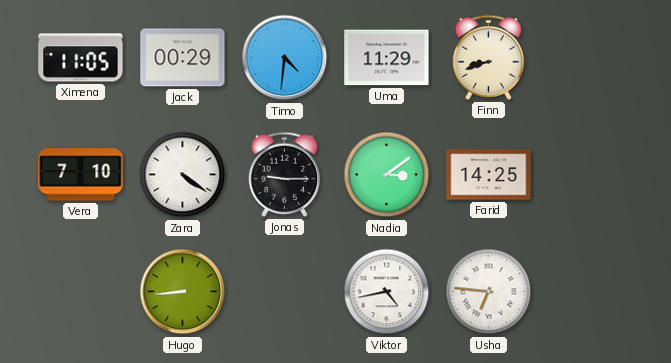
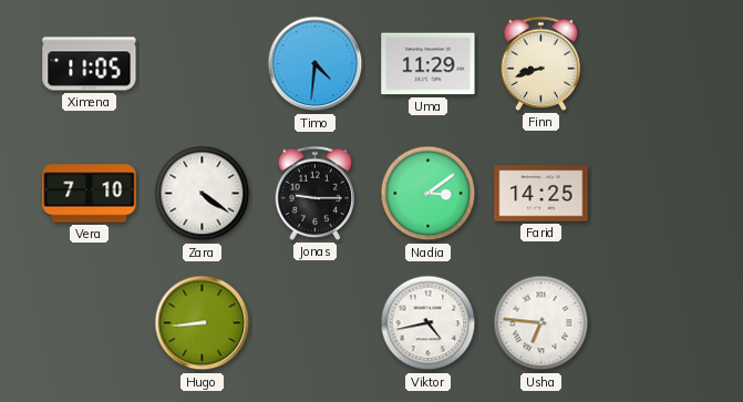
Jack: 00:29 -> none
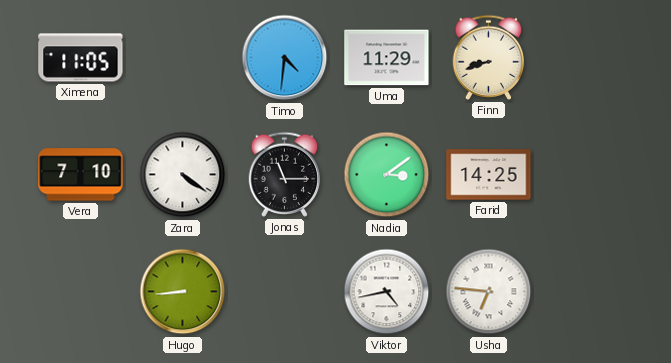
Jonas: 9:15 -> 11:15
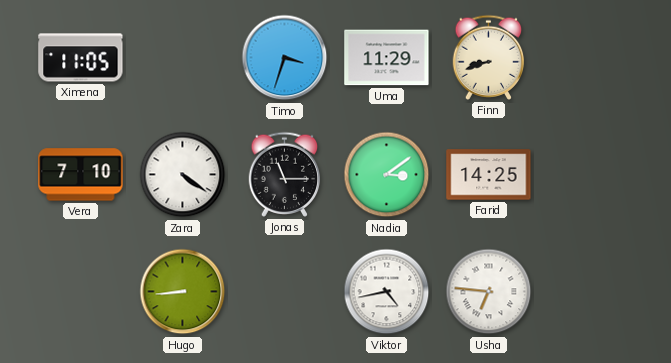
Timo: 4:31 -> 3:33
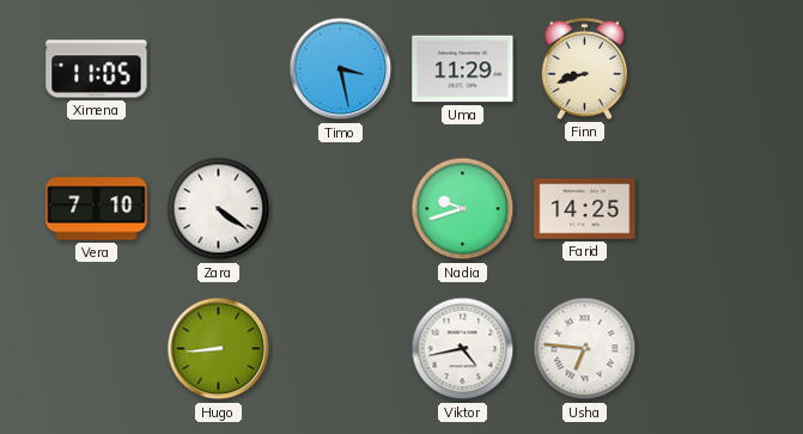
Timo: 3:33 -> 3:28
Jonas: 11:15 -> none
Nadia: 3:09 -> 9:42
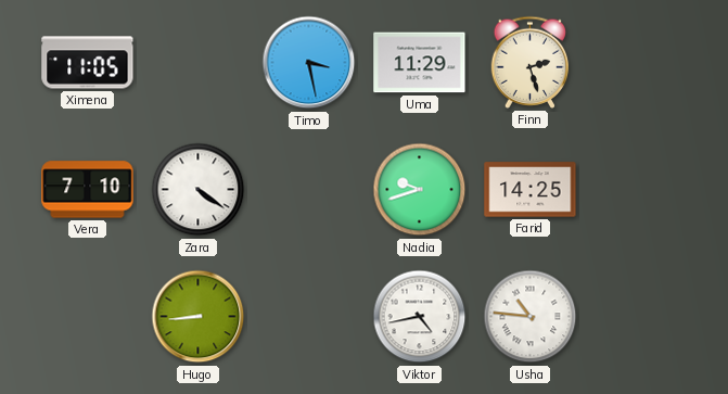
Finn: 8:42 -> 2:27
Usha: 6:46 -> 10:46
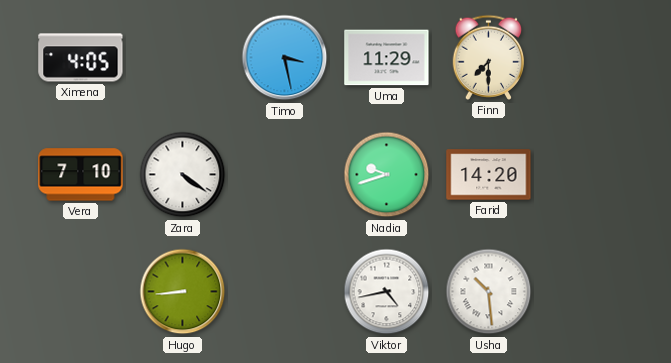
Ximena: 11:05 -> 4:05
Finn: 2:27 -> 7:30
Farid: 14:25 -> 14:20
Usha: 10:46 -> 10:29
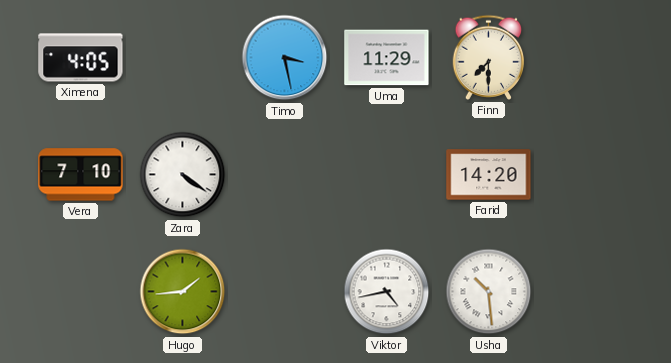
Nadia: 9:42 -> none
Hugo: 8:44 -> 1:44
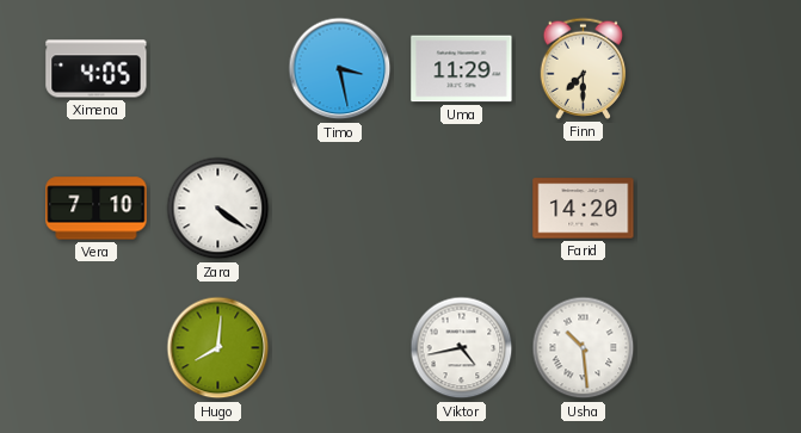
Hugo: 1:44 -> 8:01
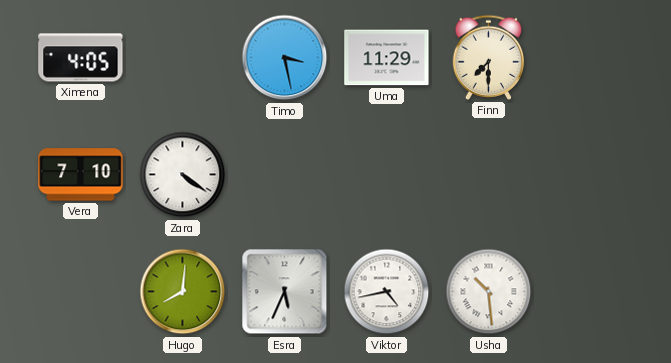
Farid: 14:20 -> none
Esra: none -> 5:34
